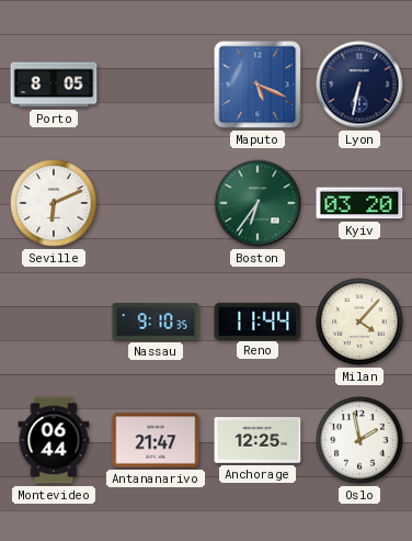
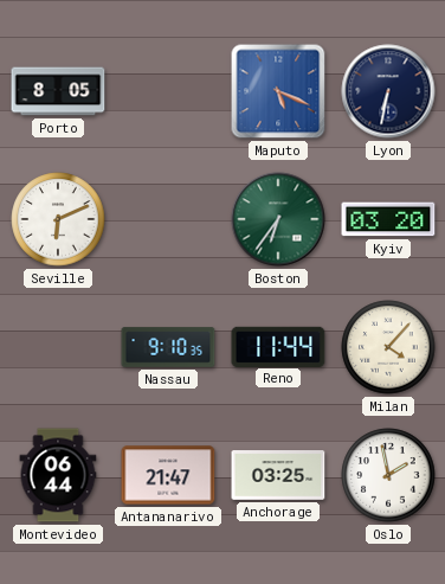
Anchorage: 12:25 -> 03:25
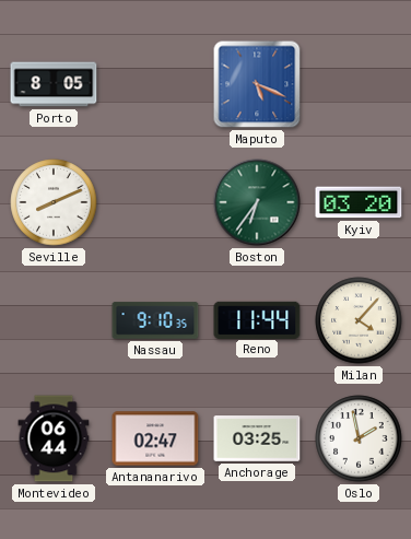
Lyon: 6:32 -> none
Seville: 6:11 -> 8:11
Antananarivo: 21:47 -> 02:47
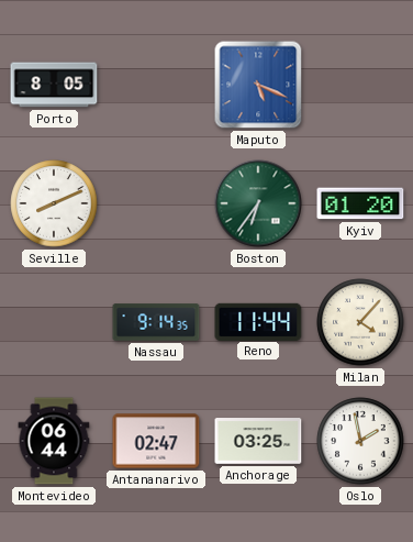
Kyiv: 03:20 -> 01:20
Nassau: 9:10 -> 9:14
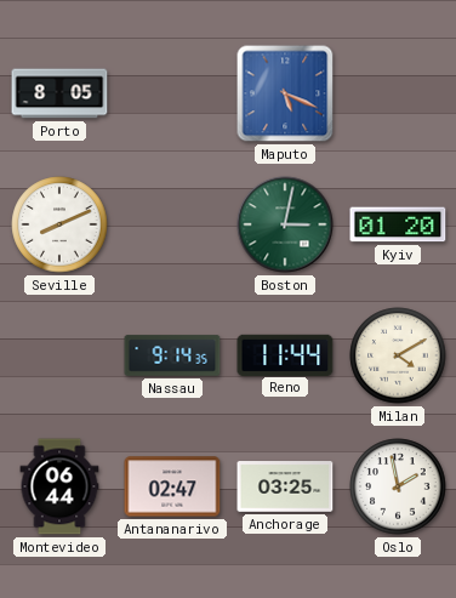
Boston: 6:36 -> 3:02
Milan: 4:07 -> 4:10
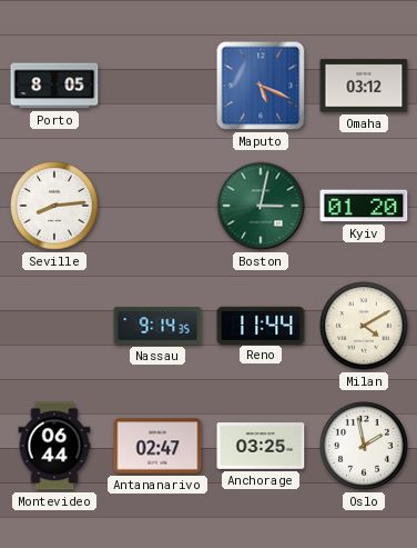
Omaha: none -> 03:12
Seville: 8:11 -> 8:14
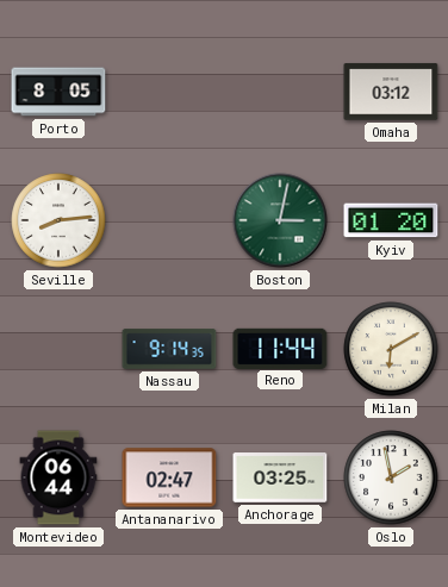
Maputo: 5:19 -> none
Milan: 4:10 -> 6:10
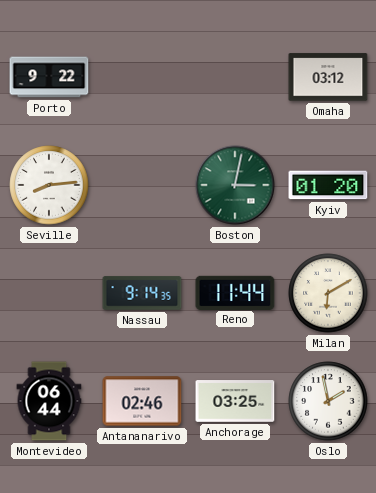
Porto: 8:05 -> 9:22
Antananarivo: 02:47 -> 02:46
